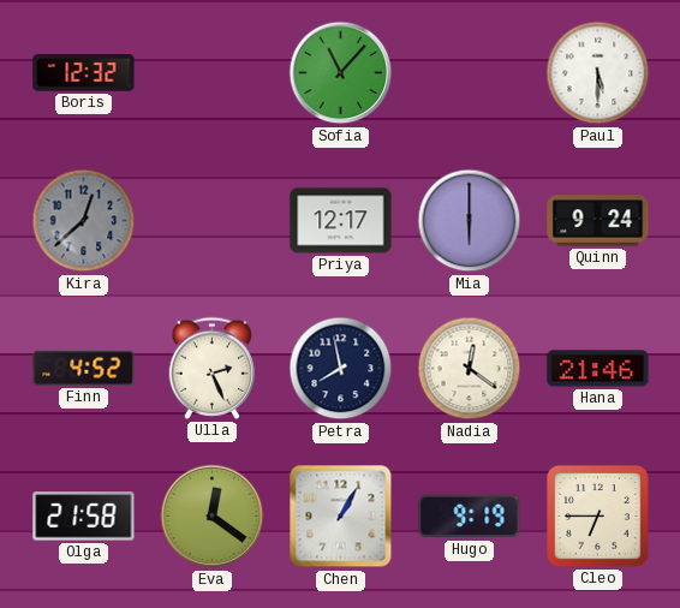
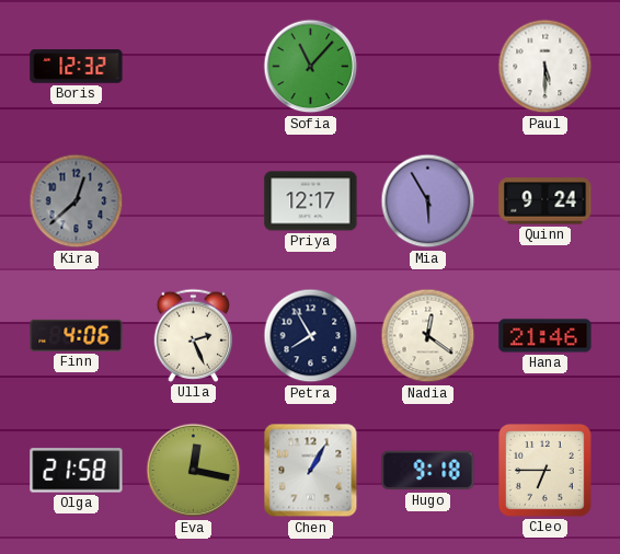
Mia: 6:00 -> 5:55
Finn: 4:52 -> 4:06
Petra: 7:58 -> 7:55
Eva: 12:21 -> 12:17
Hugo: 9:19 -> 9:18
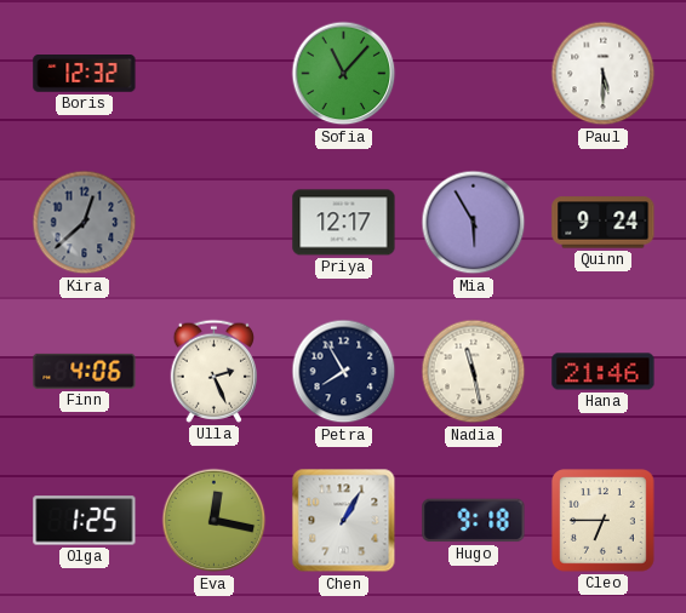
Nadia: 12:21 -> 11:28
Olga: 21:58 -> 1:25
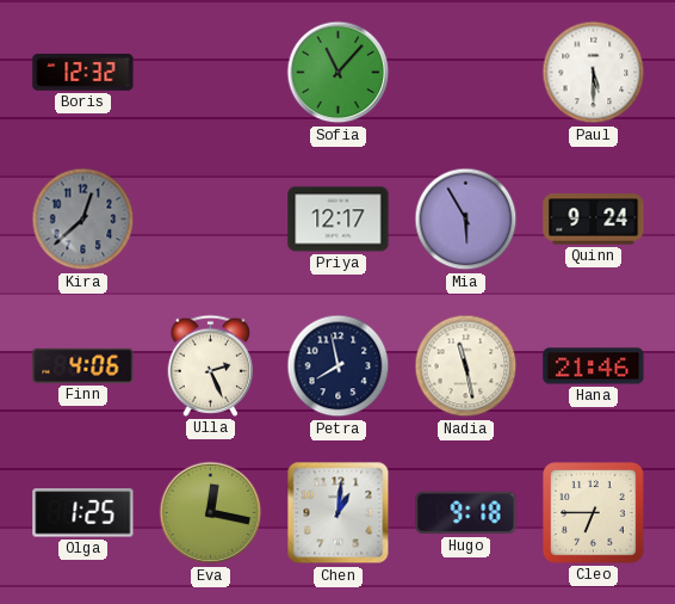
Petra: 7:55 -> 7:58
Chen: 1:05 -> 1:01
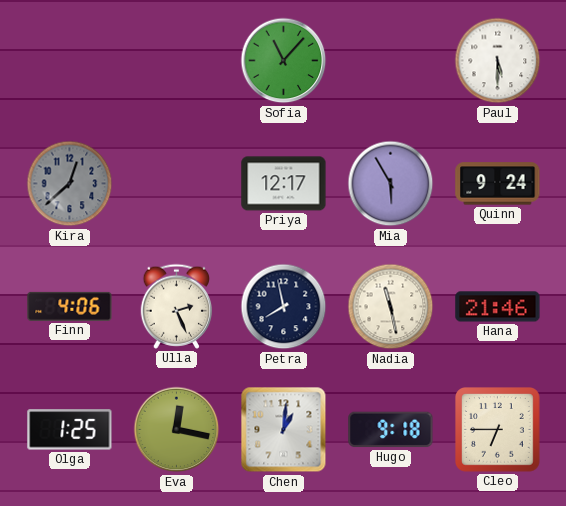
Boris: 12:32 -> none
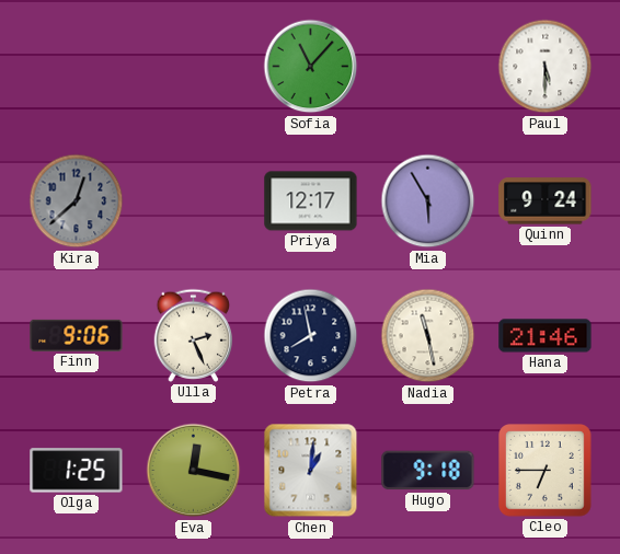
Finn: 4:06 -> 9:06
